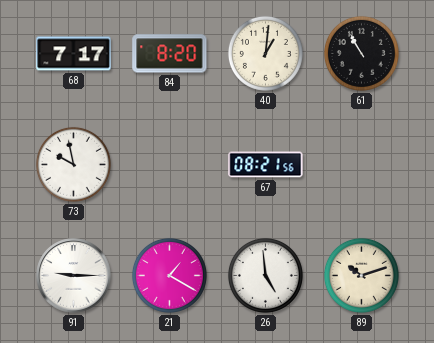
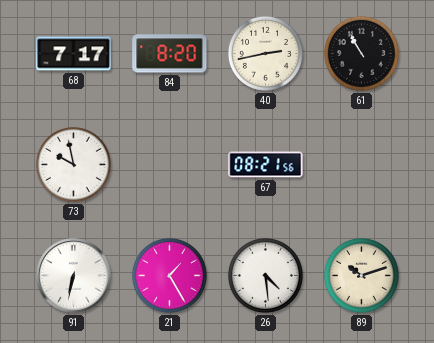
40: 1:01 -> 2:43
91: 9:15 -> 6:32
21: 1:20 -> 1:25
26: 4:59 -> 4:29
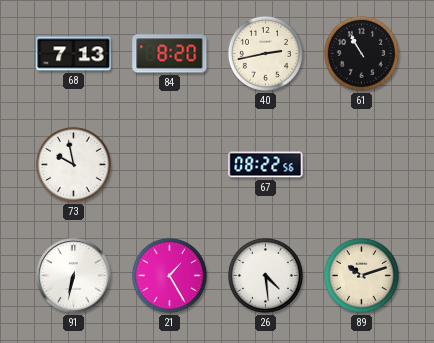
68: 7:17 -> 7:13
67: 08:21 -> 08:22
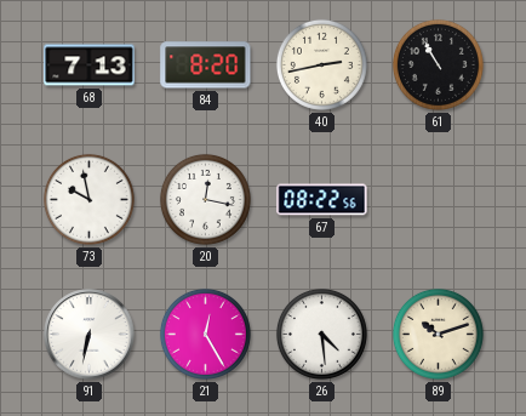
20: none -> 12:17
21: 1:25 -> 12:25
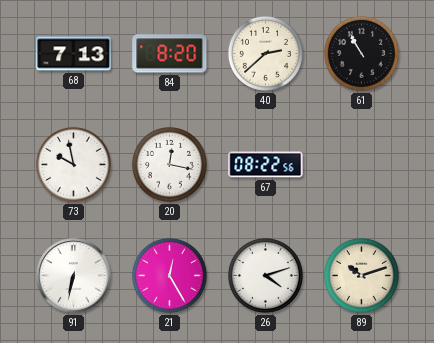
40: 2:43 -> 2:38
26: 4:29 -> 4:12
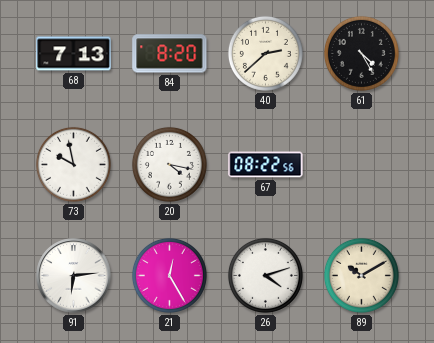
61: 10:55 -> 4:25
20: 12:17 -> 4:17
91: 6:32 -> 6:14
89: 10:12 -> 10:10
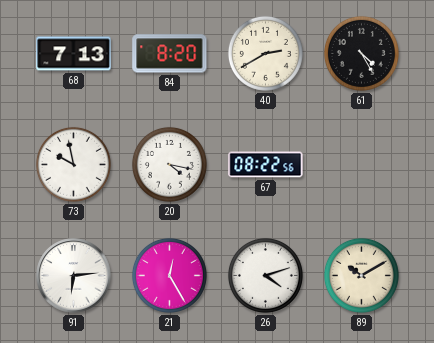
40: 2:38 -> 2:40
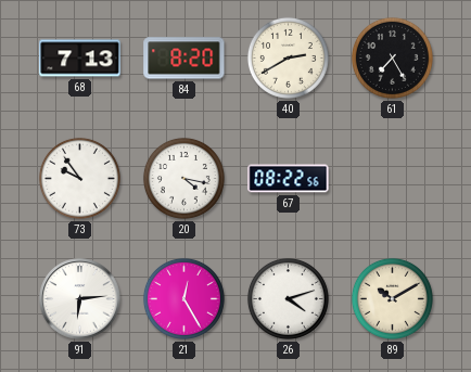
61: 4:25 -> 7:25
73: 9:58 -> 9:54
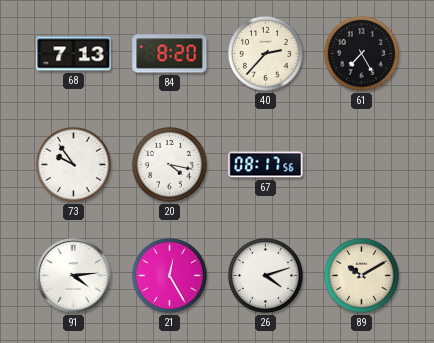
40: 2:40 -> 2:37
67: 08:22 -> 08:17
91: 6:14 -> 4:14
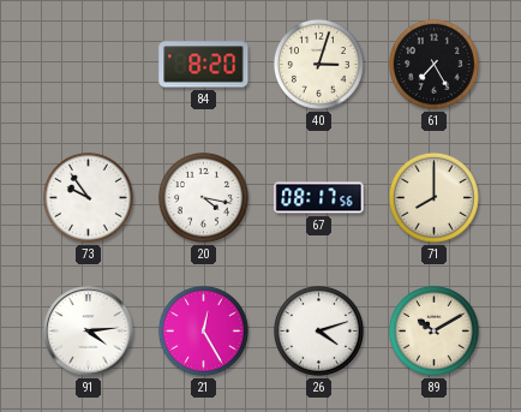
68: 7:13 -> none
40: 2:37 -> 3:03
71: none -> 8:00
